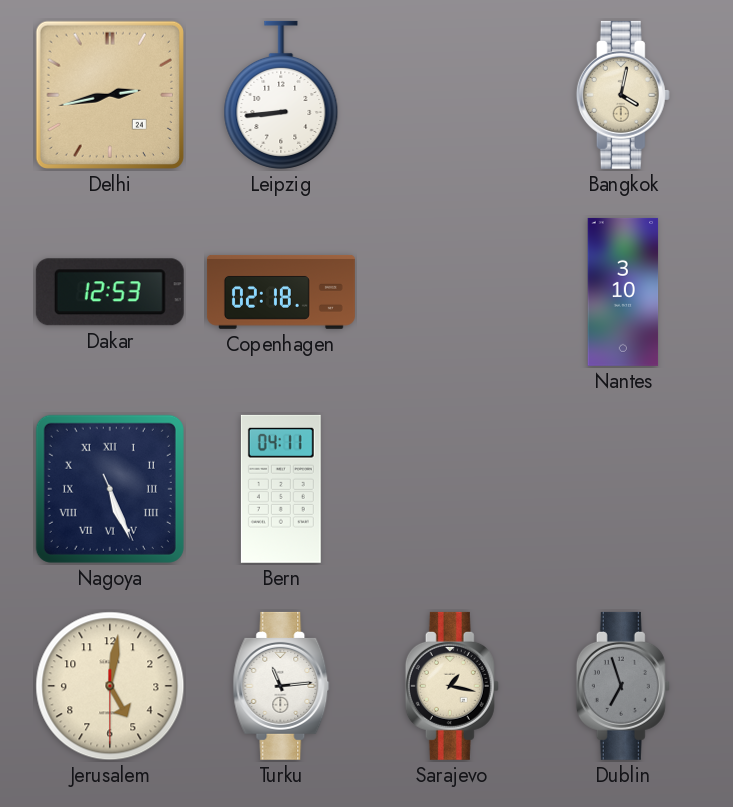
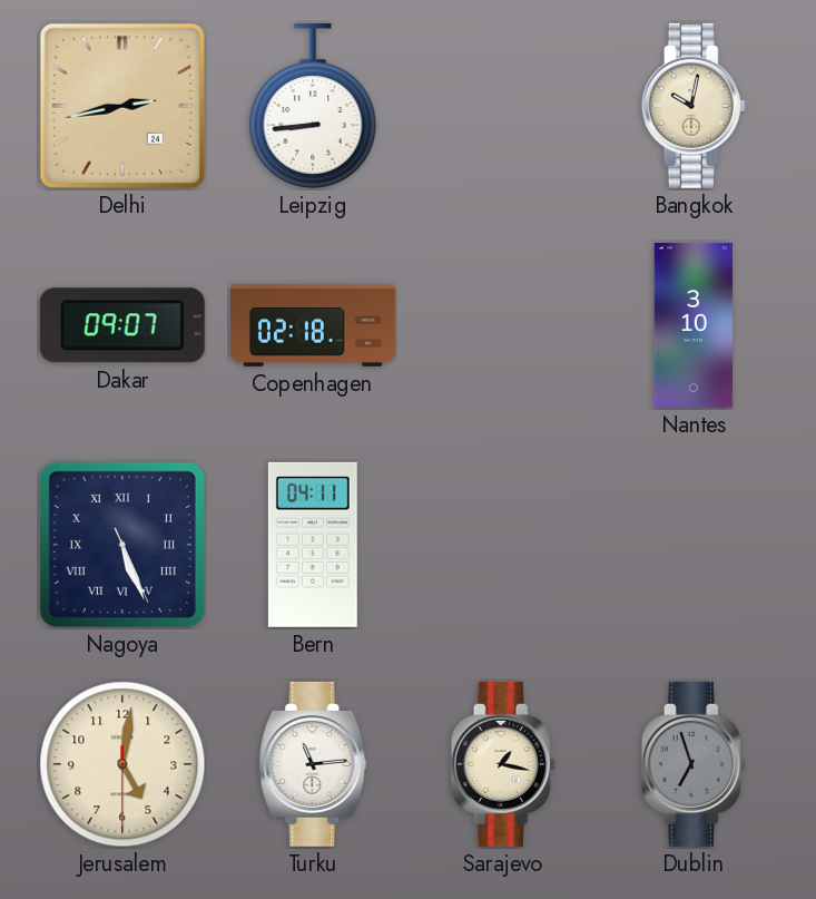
Bangkok: 4:02 -> 10:02
Dakar: 12:53 -> 09:07
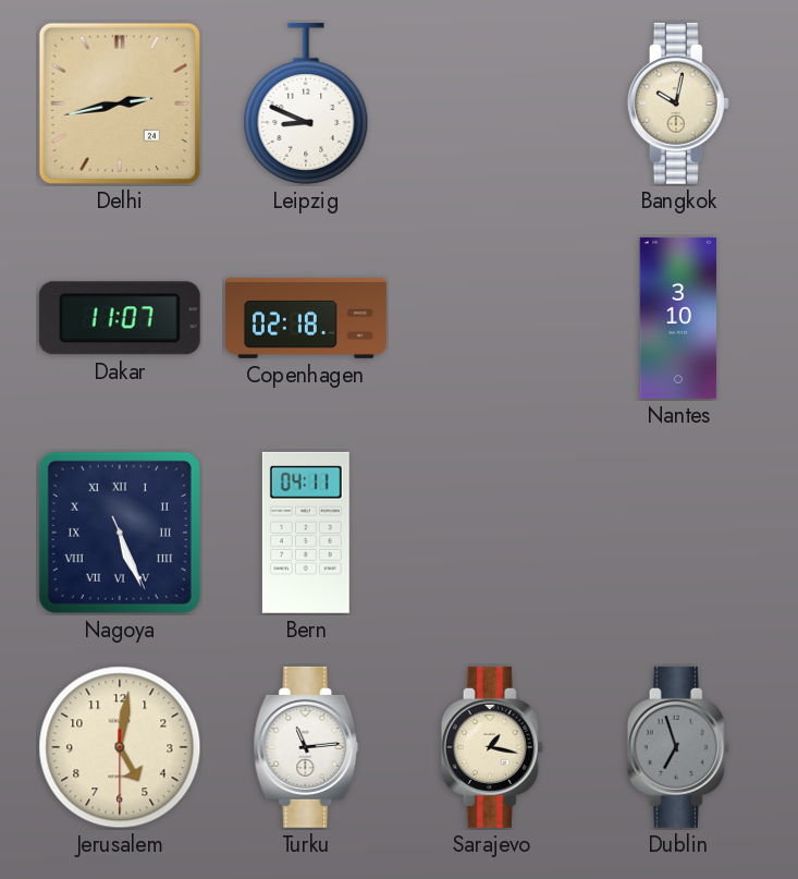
Leipzig: 8:44 -> 8:49
Dakar: 09:07 -> 11:07
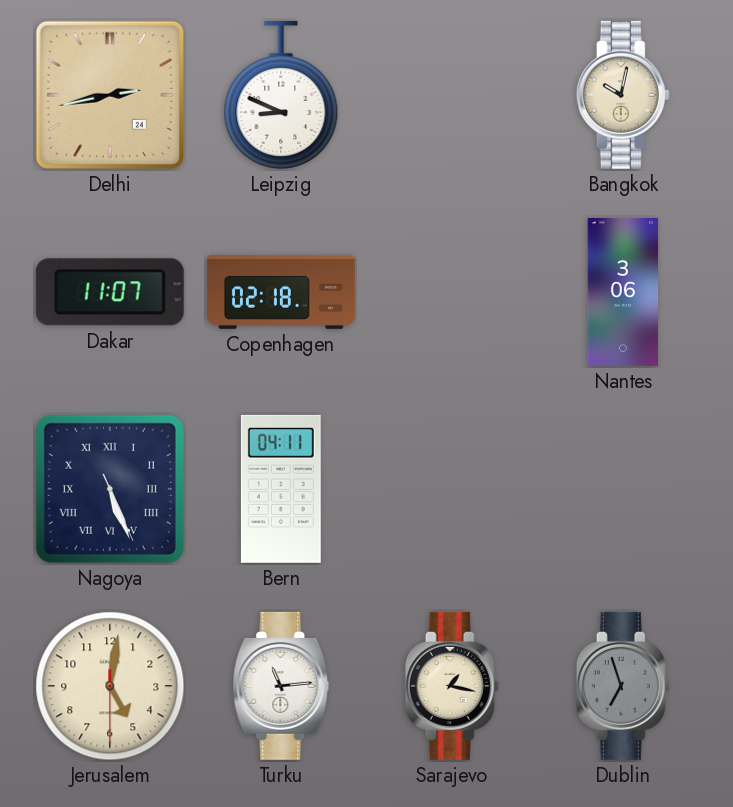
Nantes: 3:10 -> 3:06
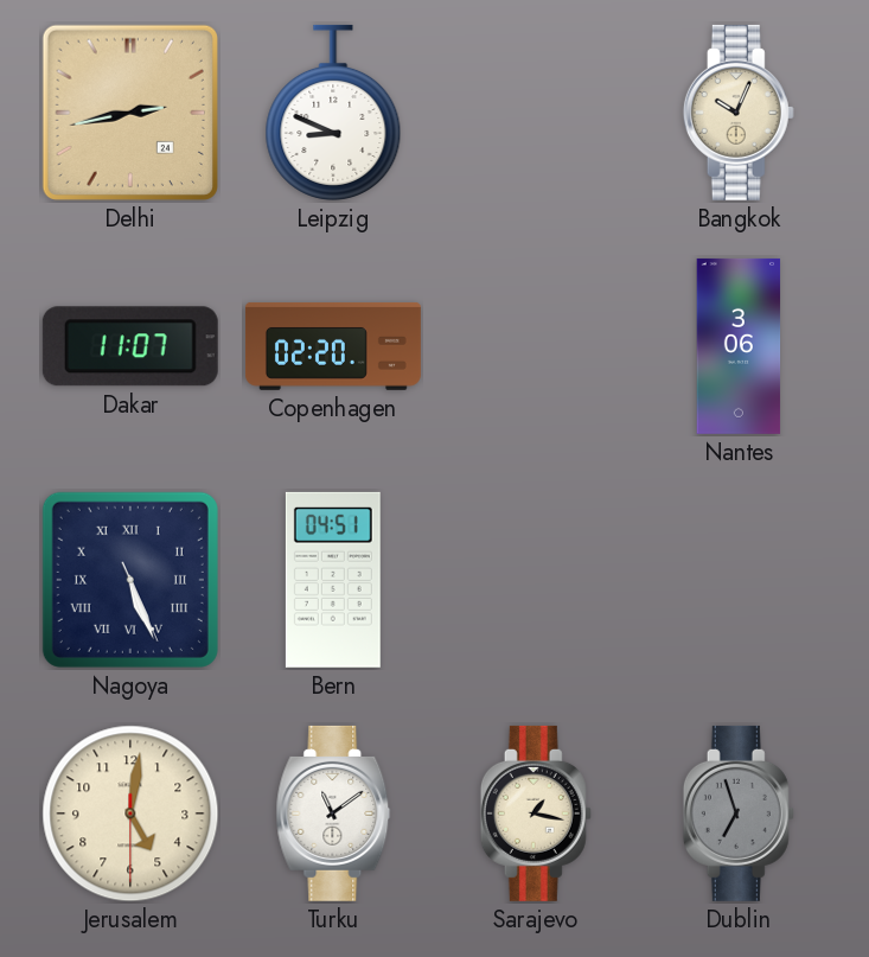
Bangkok: 10:02 -> 10:04
Copenhagen: 02:18 -> 02:20
Bern: 04:11 -> 04:51
Turku: 11:14 -> 11:09
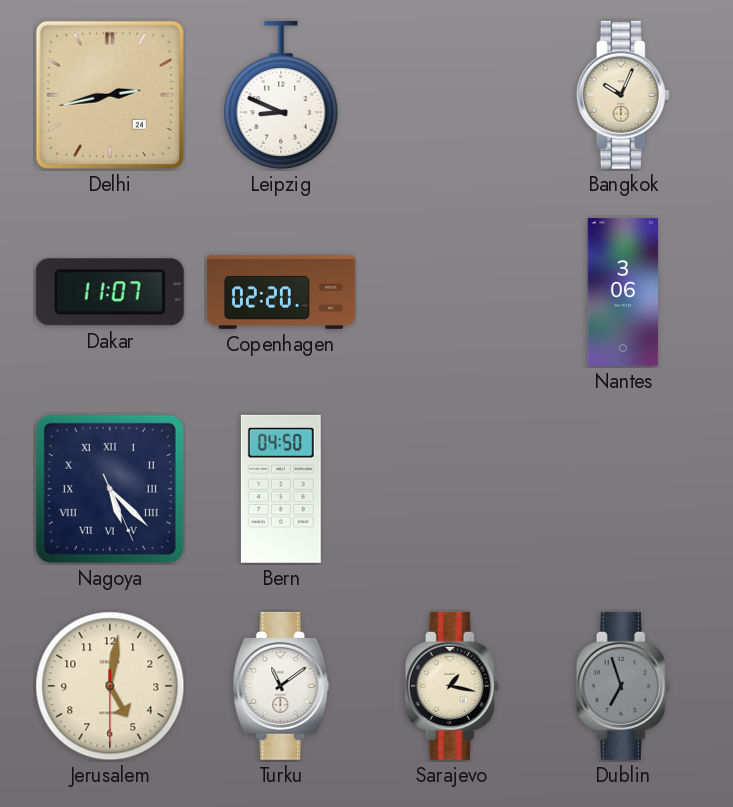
Nagoya: 5:26 -> 5:22
Bern: 04:51 -> 04:50
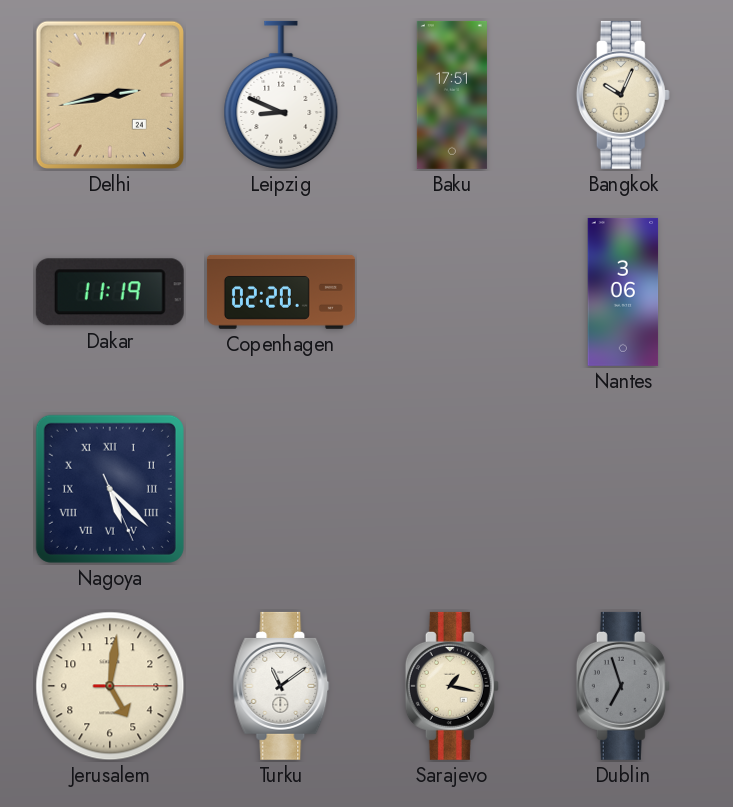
Baku: none -> 17:51
Dakar: 11:07 -> 11:19
Bern: 04:50 -> none
Jerusalem: 5:01:30 -> 5:01:15
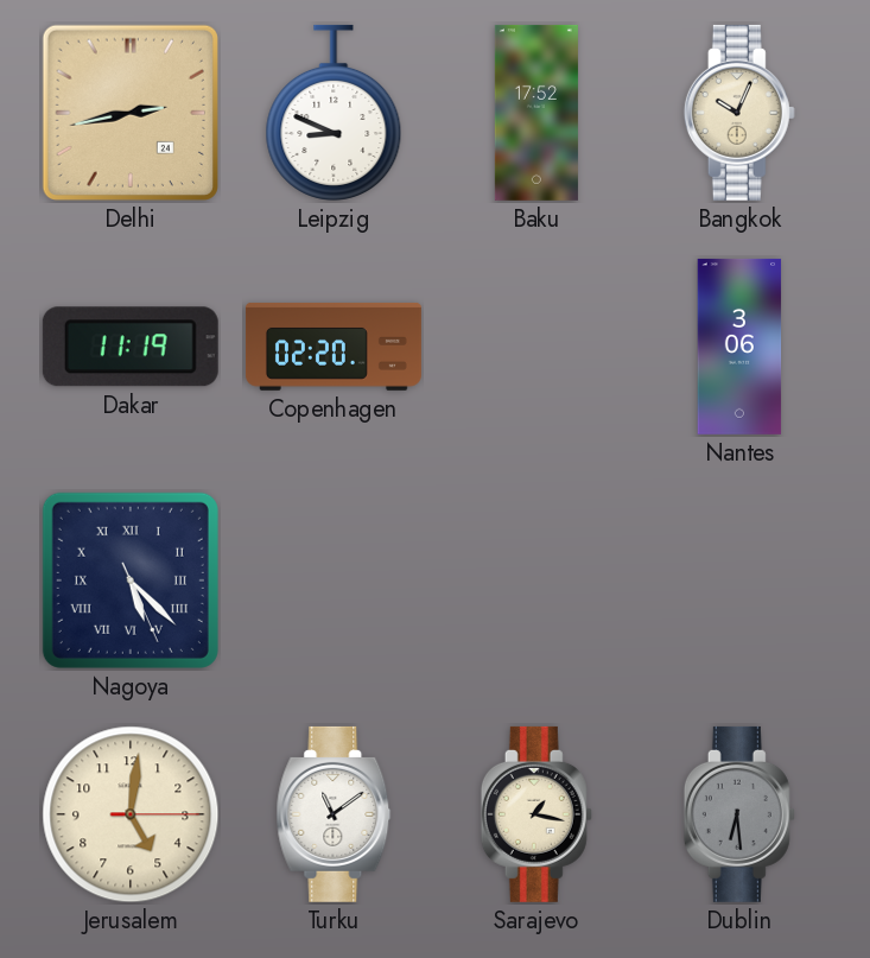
Baku: 17:51 -> 17:52
Dublin: 6:57 -> 6:29
